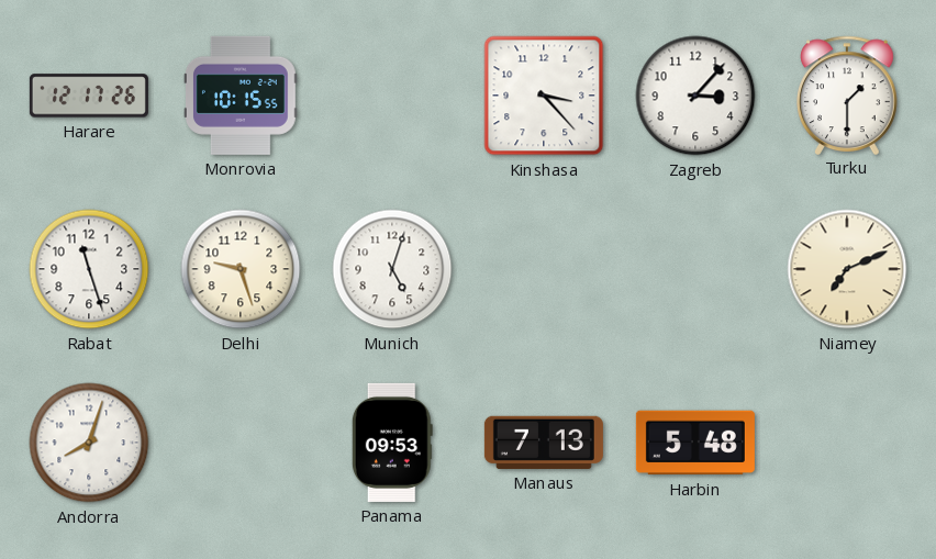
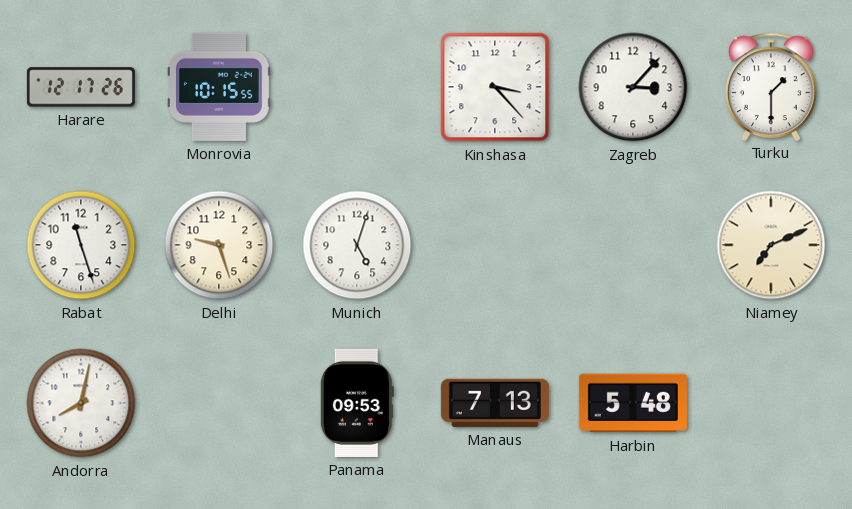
Andorra: 8:03 -> 8:02
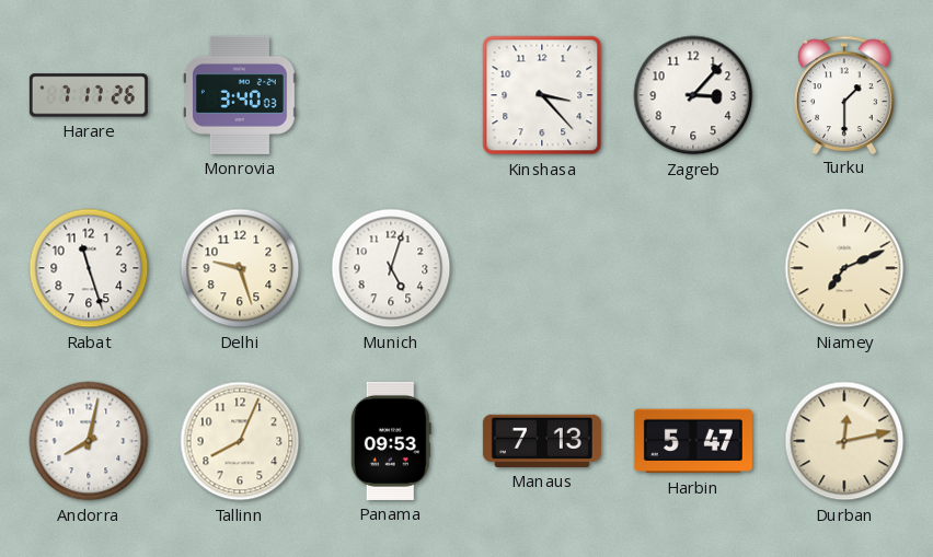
Harare: 12:17 -> 7:17
Monrovia: 10:15 -> 3:40
Tallinn: none -> 8:04
Harbin: 5:48 -> 5:47
Durban: none -> 12:13
